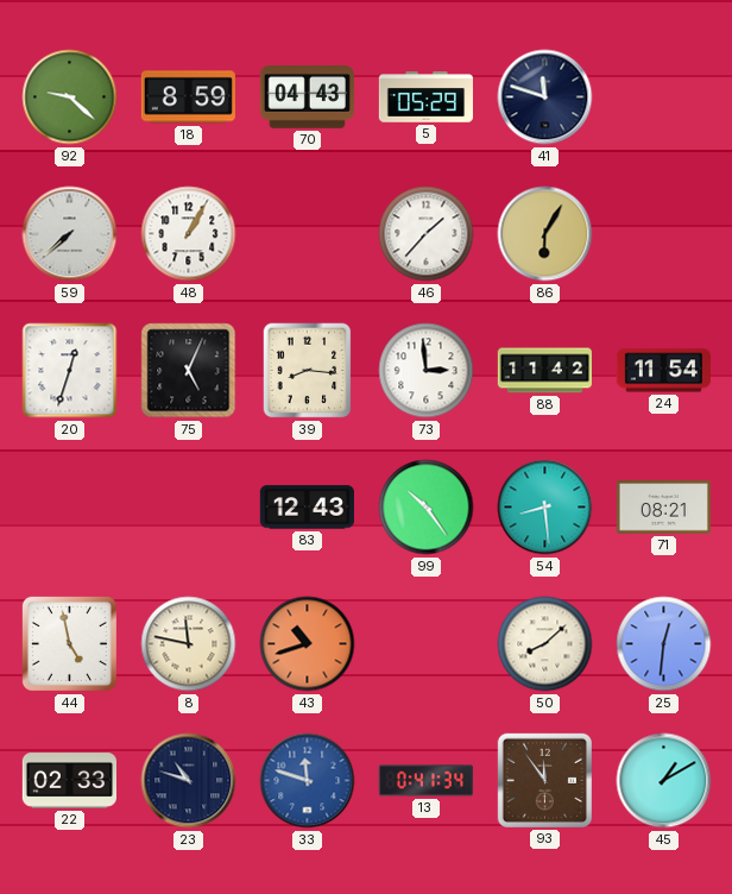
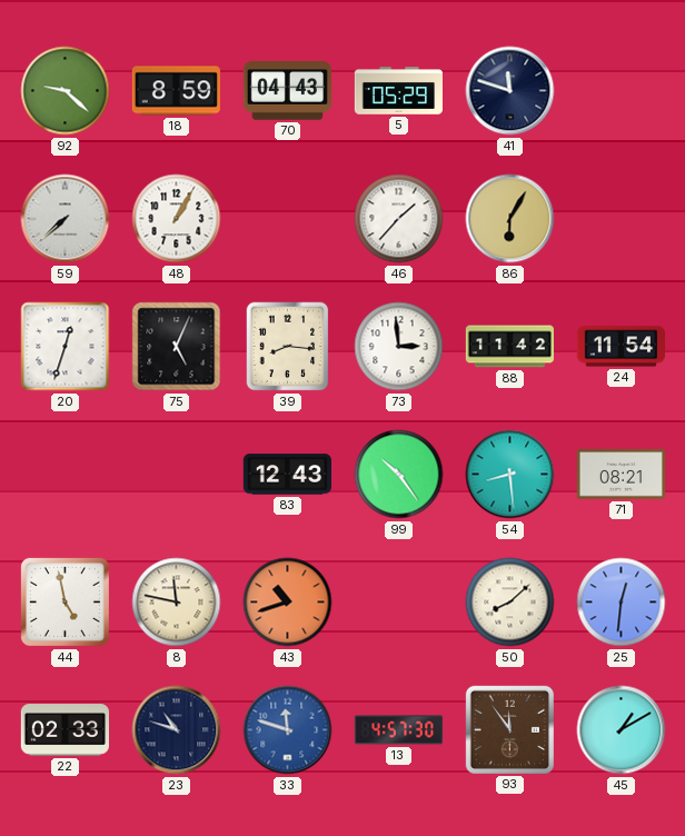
13: 0:41 -> 4:57
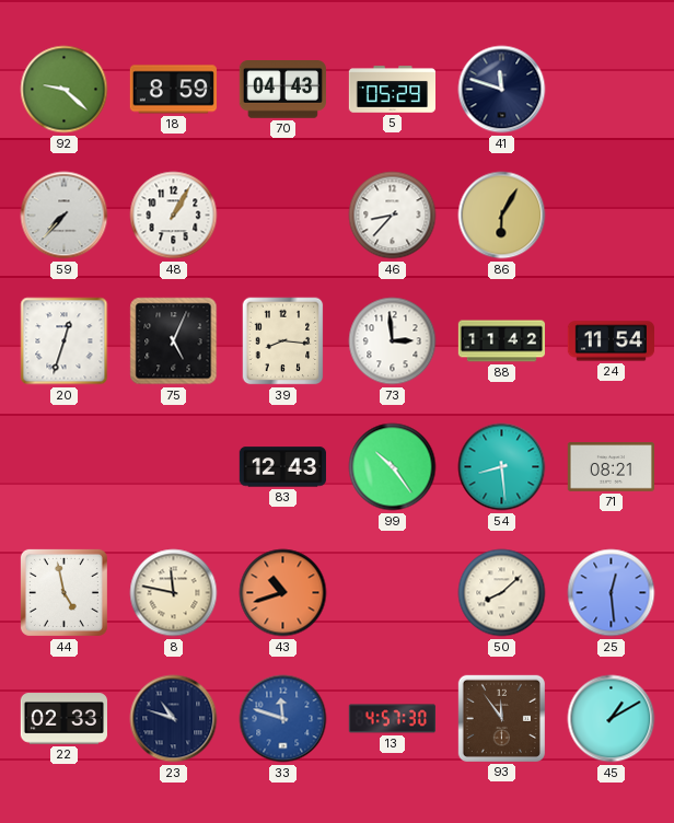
59: 7:38 -> 7:37
46: 1:37 -> 8:37
25: 12:31 -> 12:29
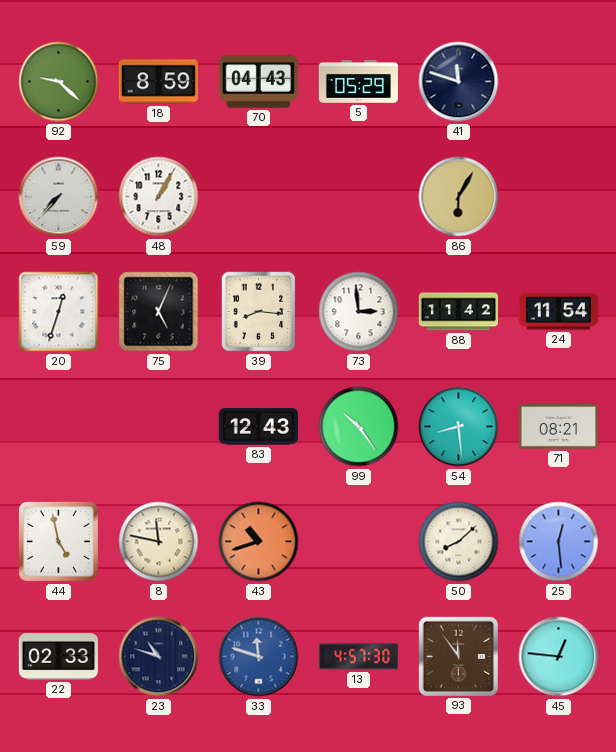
46: 8:37 -> none
45: 1:10 -> 12:46
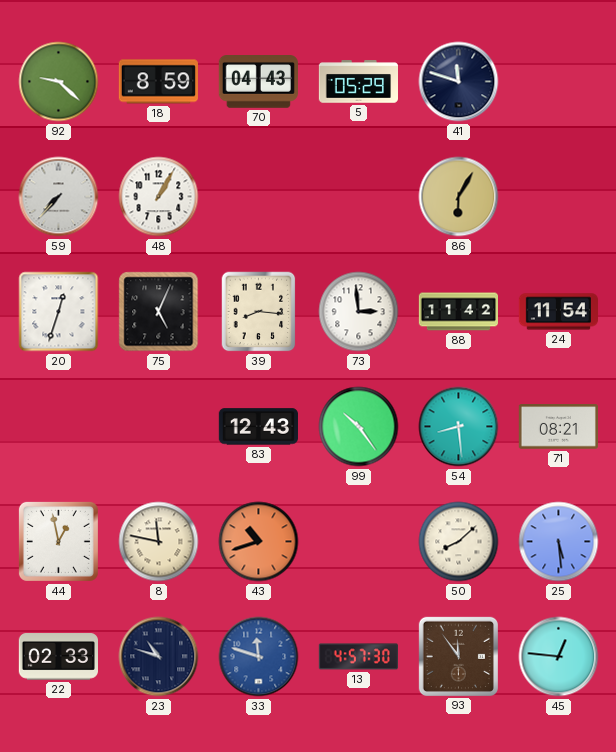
44: 4:58 -> 12:58
25: 12:29 -> 5:29
